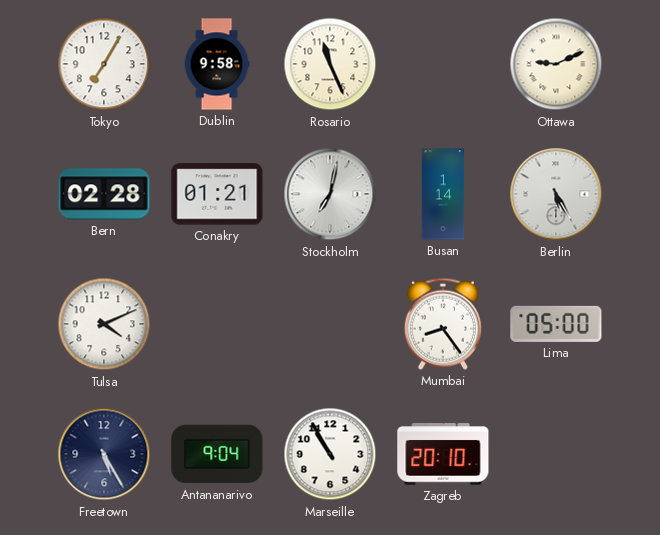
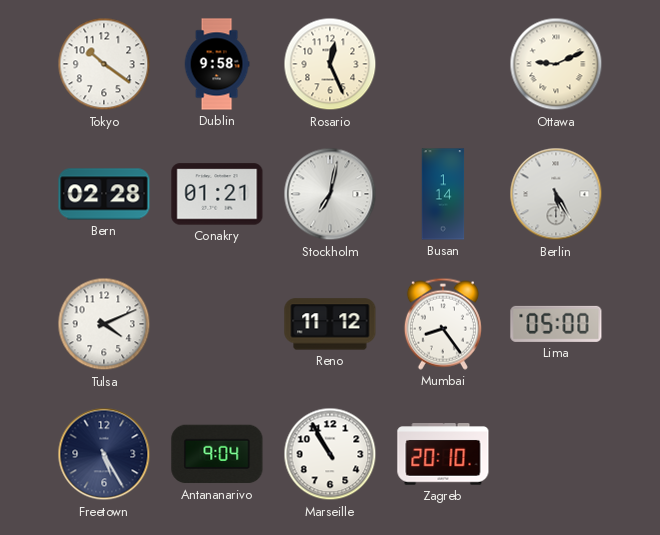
Tokyo: 7:05 -> 10:21
Rosario: 11:26 -> 12:26
Reno: none -> 11:12
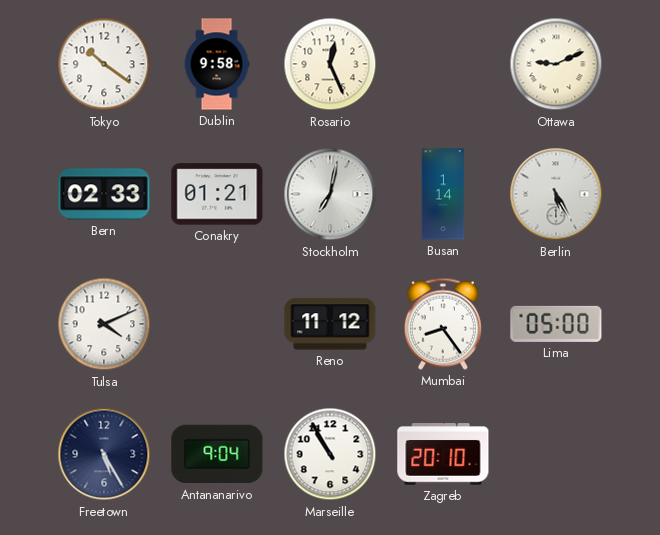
Bern: 02:28 -> 02:33
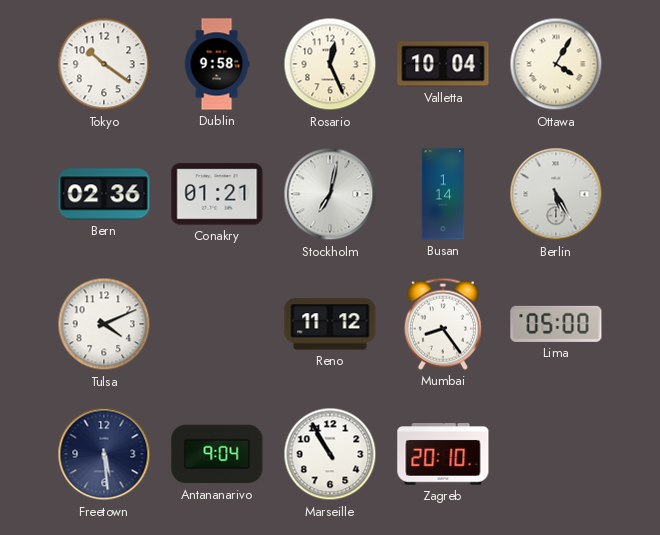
Valletta: none -> 10:04
Ottawa: 9:11 -> 4:05
Bern: 02:33 -> 02:36
Freetown: 5:25 -> 5:29
